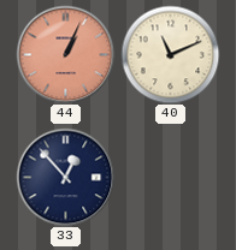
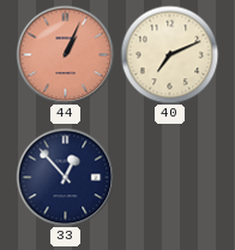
40: 11:11 -> 7:11
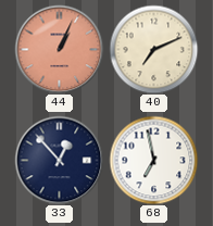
68: none -> 6:58
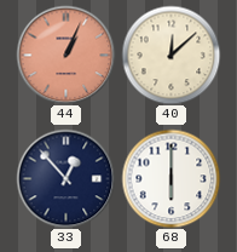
40: 7:11 -> 12:08
68: 6:58 -> 6:00
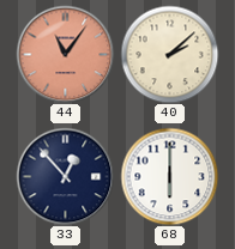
44: 1:04 -> 11:06
40: 12:08 -> 2:08
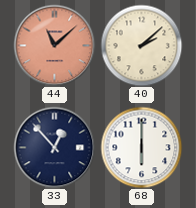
44: 11:06 -> 11:08
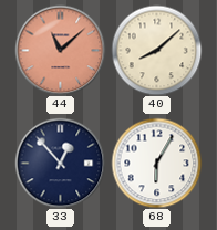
40: 2:08 -> 8:08
68: 6:00 -> 6:05
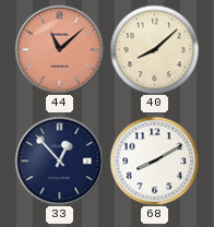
68: 6:05 -> 8:10
